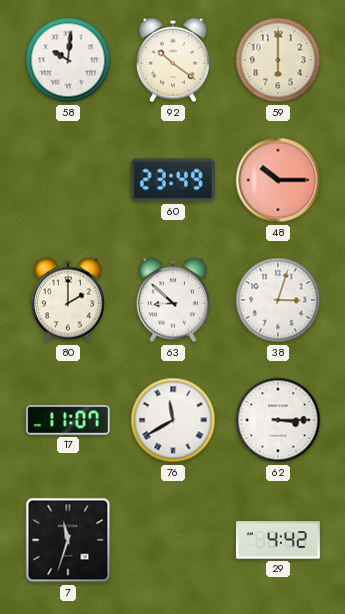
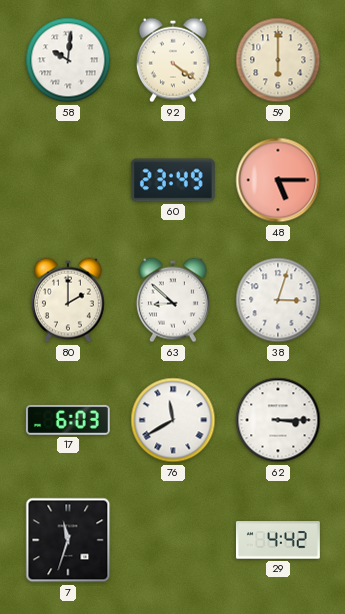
92: 10:21 -> 4:21
48: 10:15 -> 5:15
17: 11:07 -> 6:03
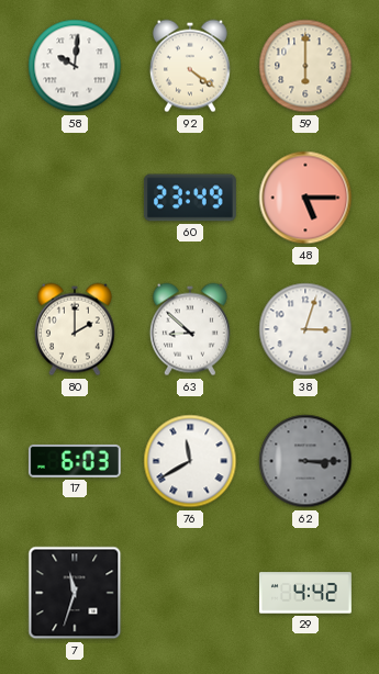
62 dial: white -> grey
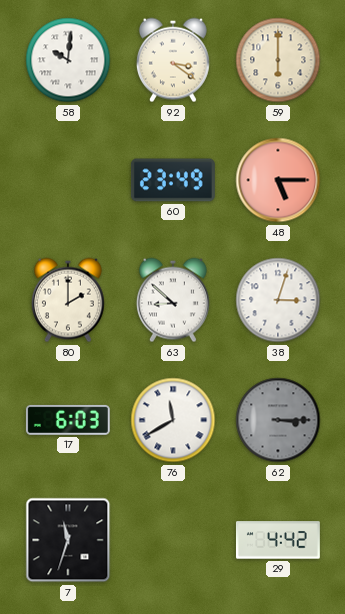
92: 4:21 -> 3:21
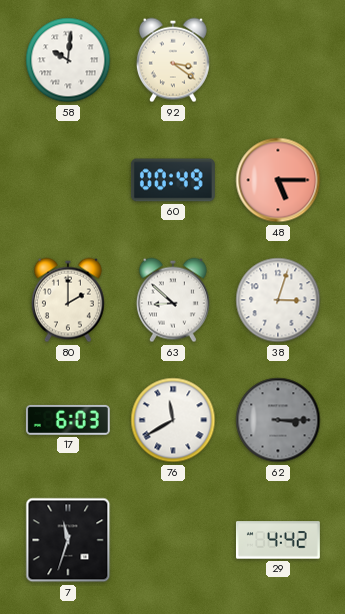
59: 6:00 -> none
60: 23:49 -> 00:49
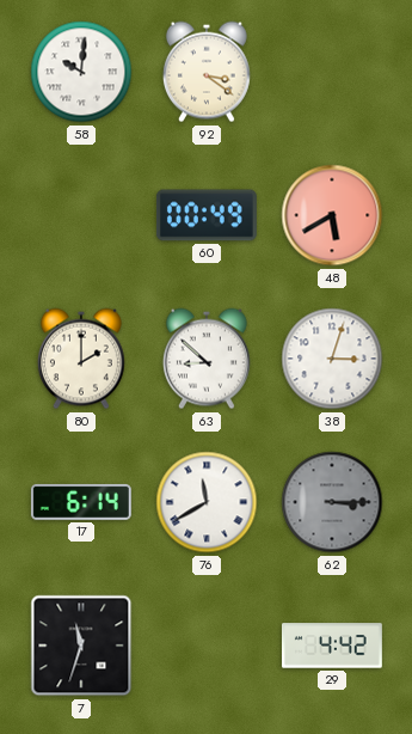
48: 5:15 -> 5:40
17: 6:03 -> 6:14
